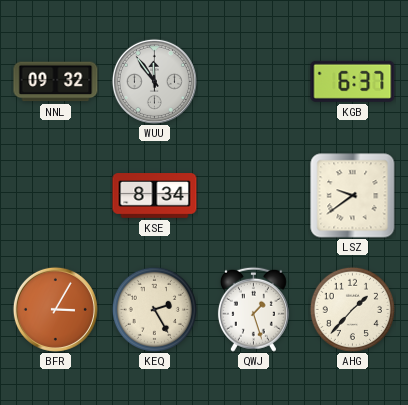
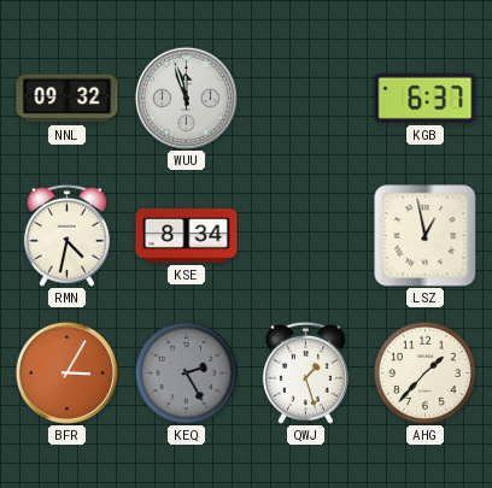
WUU: 11:54 -> 11:57
RMN: none -> 4:32
LSZ: 9:39 -> 12:58
KEQ dial: cream -> grey
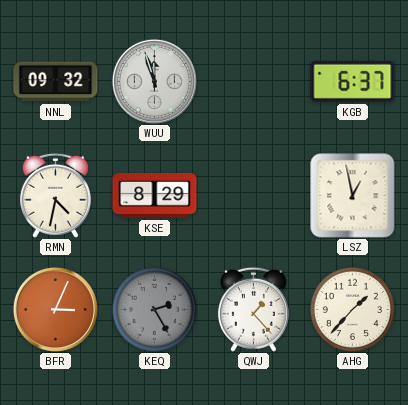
KSE: 8:34 -> 8:29
BFR: 3:05 -> 3:04
QWJ: 1:27 -> 1:23
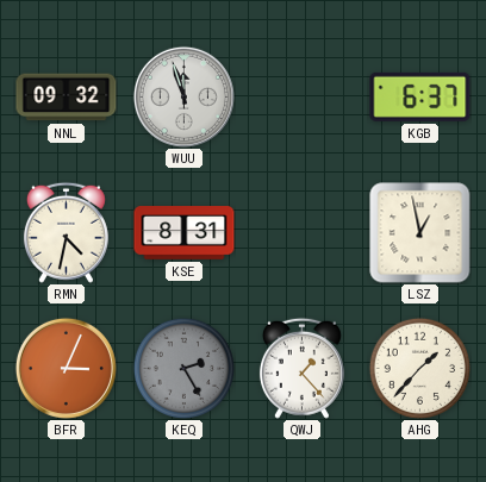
KSE: 8:29 -> 8:31
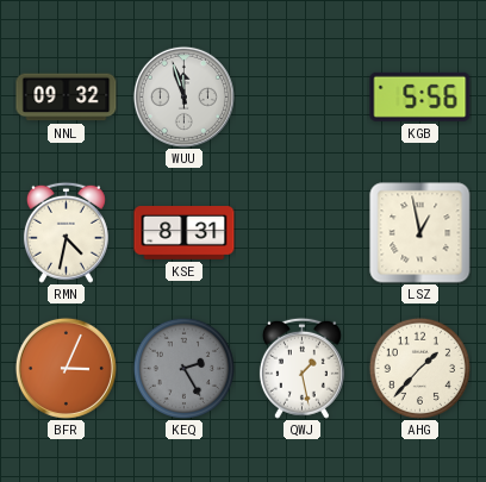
KGB: 6:37 -> 5:56
QWJ: 1:23 -> 1:28
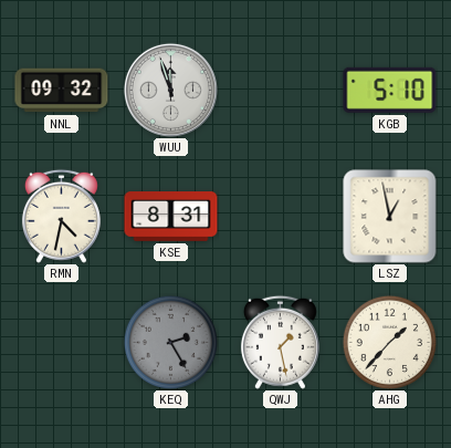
KGB: 5:56 -> 5:10
BFR: 3:04 -> none
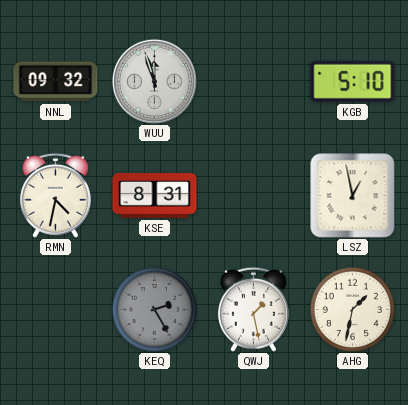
AHG: 1:37 -> 1:32
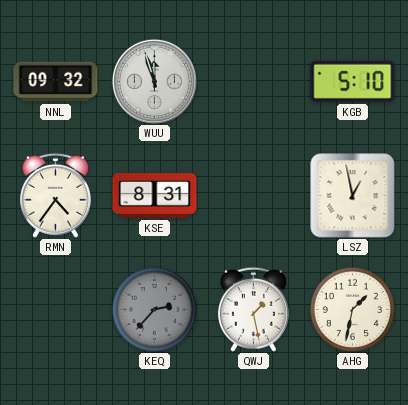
RMN: 4:32 -> 4:36
KEQ: 2:25 -> 2:37
